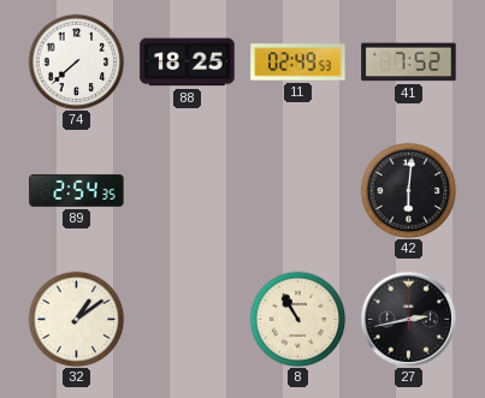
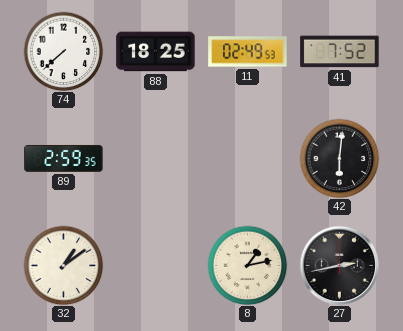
89: 2:54 -> 2:59
8: 10:55 -> 1:13
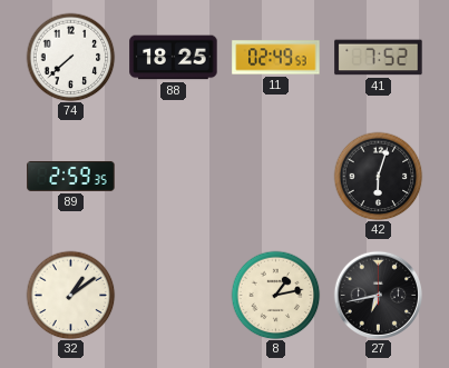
42: 6:01 -> 6:03
27: 2:43 -> 6:43
